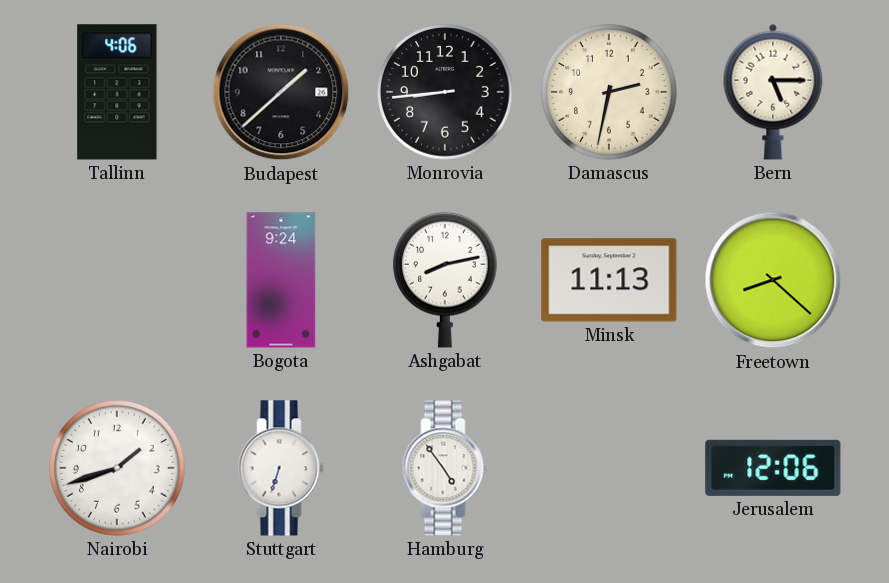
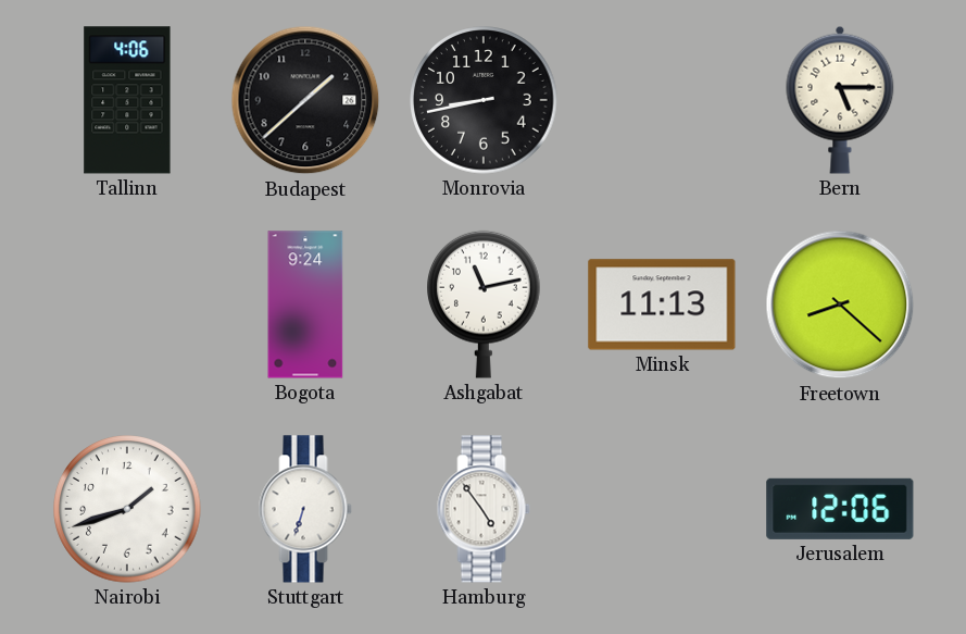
Monrovia: 8:44 -> 8:43
Damascus: 2:32 -> none
Ashgabat: 8:13 -> 11:13
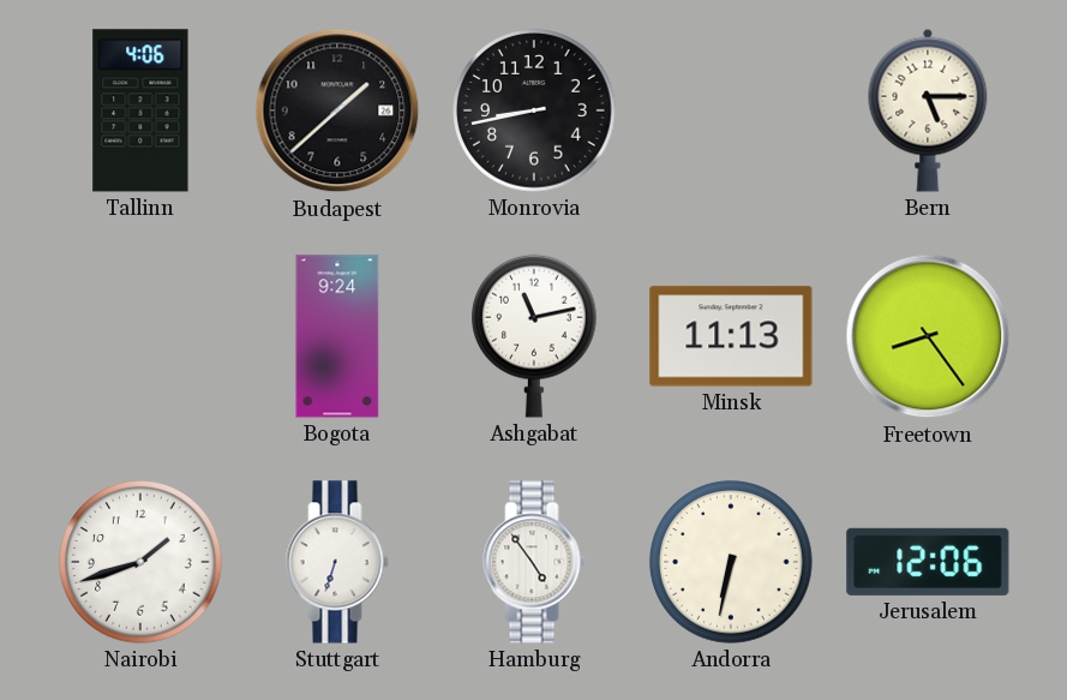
Freetown: 8:22 -> 8:24
Andorra: none -> 6:32
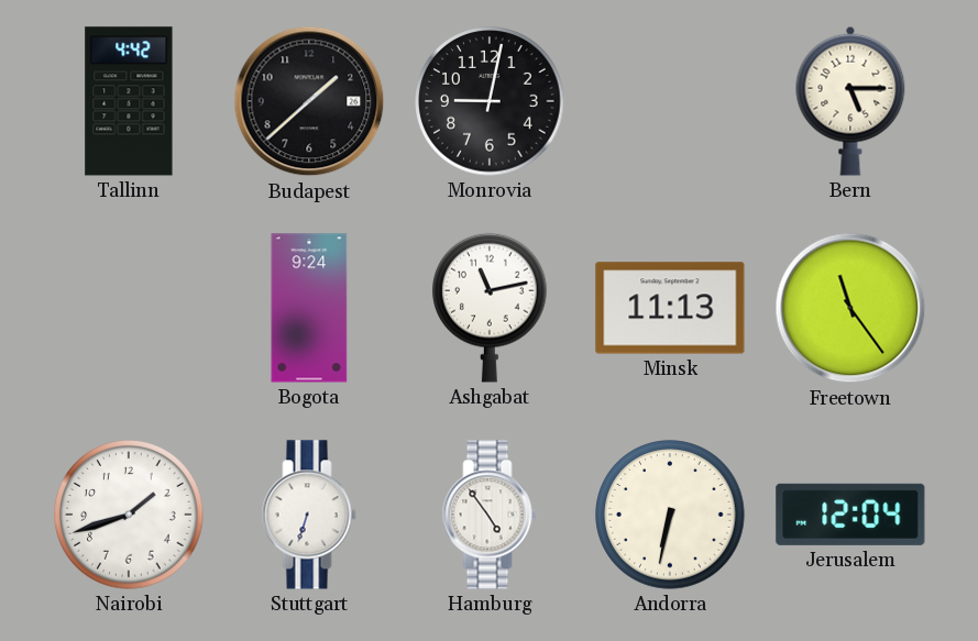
Tallinn: 4:06 -> 4:42
Monrovia: 8:43 -> 9:02
Freetown: 8:24 -> 11:24
Jerusalem: 12:06 -> 12:04
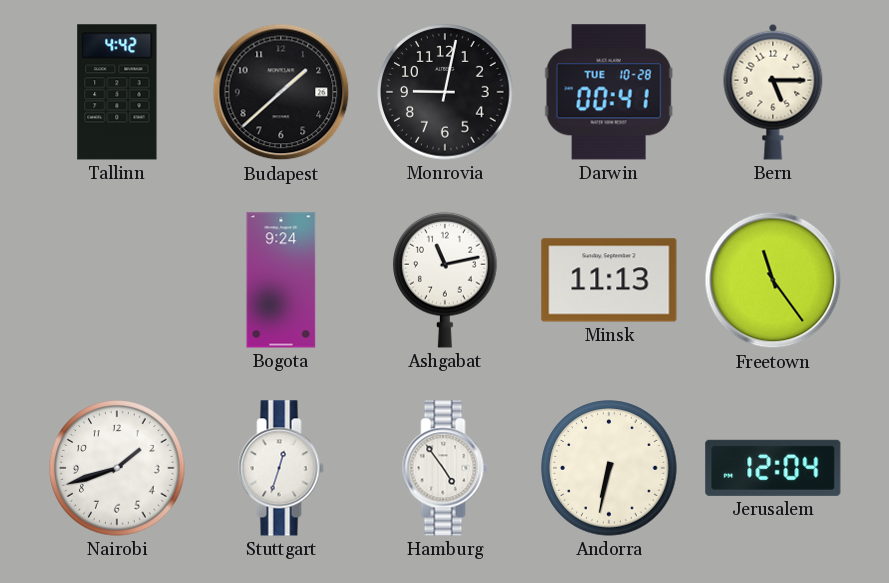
Darwin: none -> 00:41
Stuttgart: 6:33 -> 12:33
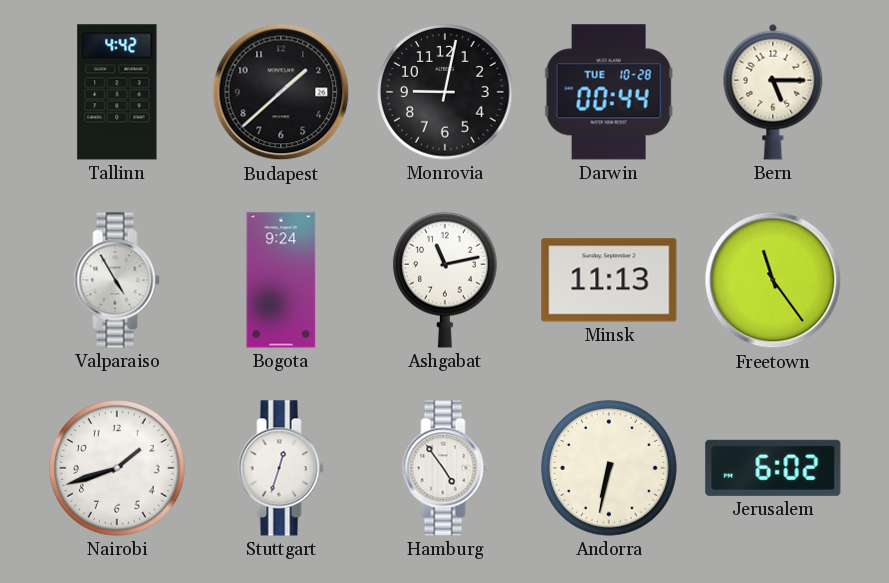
Darwin: 00:41 -> 00:44
Valparaiso: none -> 4:55
Jerusalem: 12:04 -> 6:02
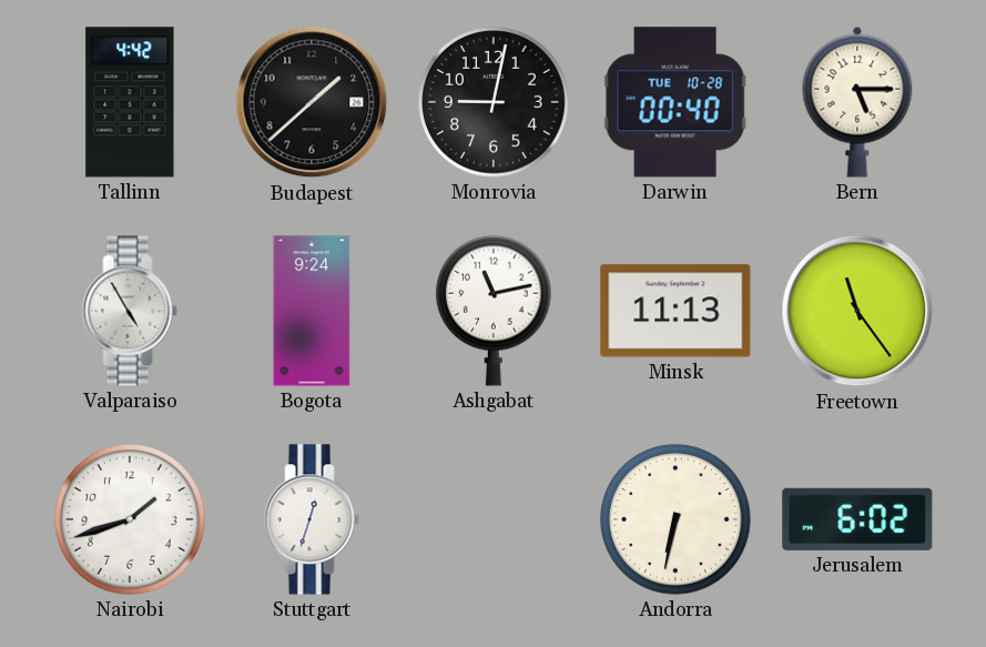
Darwin: 00:44 -> 00:40
Hamburg: 4:54 -> none
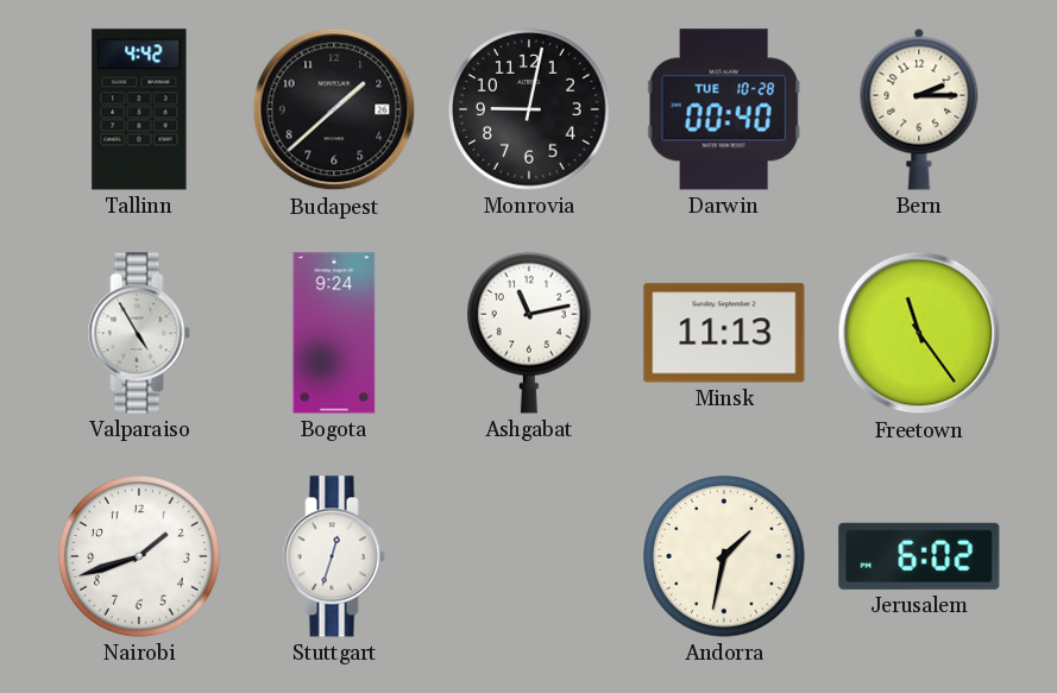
Bern: 5:15 -> 2:15
Andorra: 6:32 -> 1:32
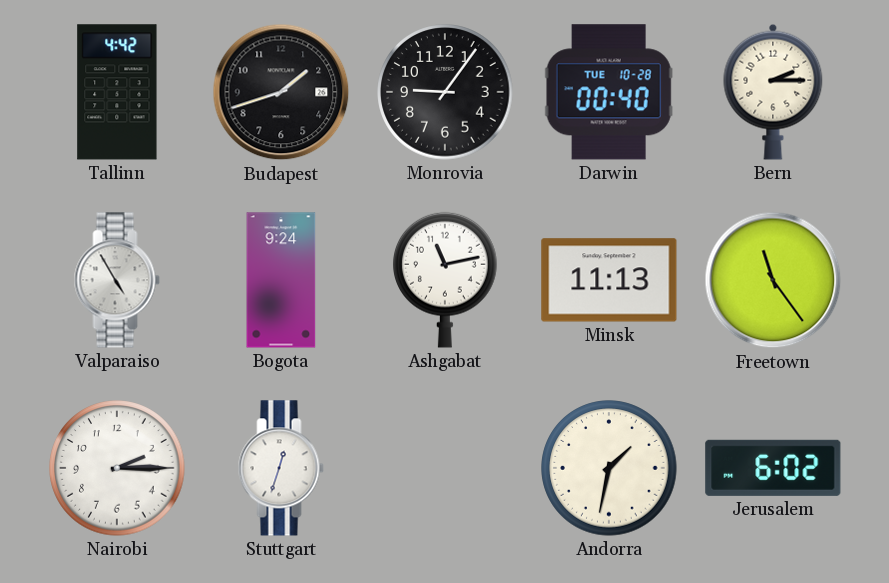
Budapest: 1:38 -> 1:42
Monrovia: 9:02 -> 9:06
Nairobi: 1:42 -> 2:15
